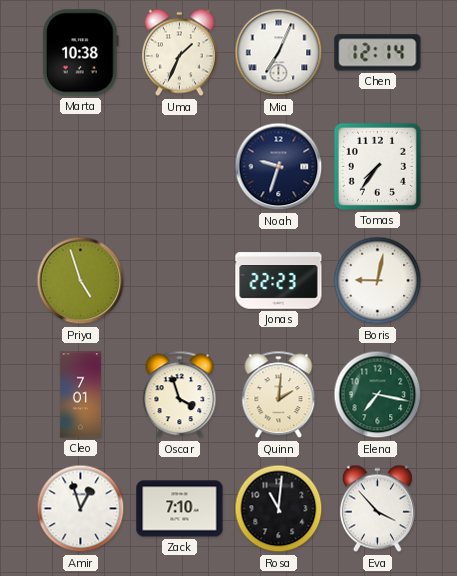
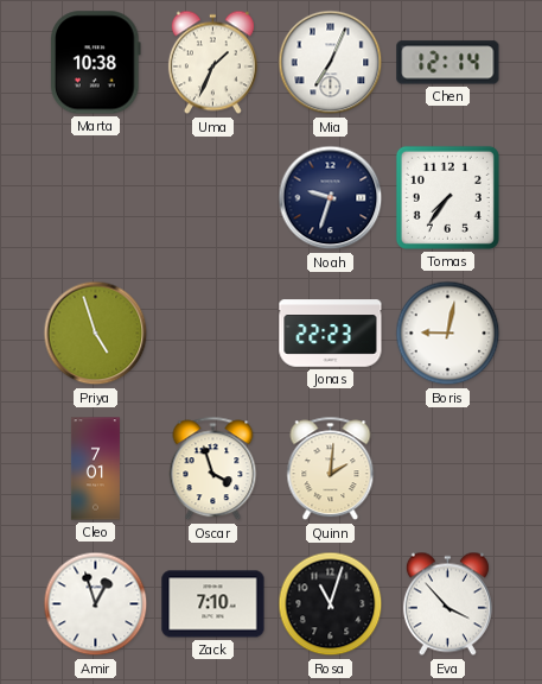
Elena: 7:17 -> none
Rosa: 11:01 -> 11:03
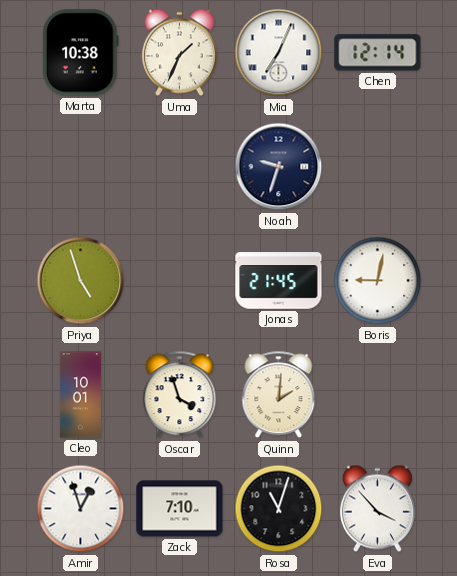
Tomas: 7:36 -> none
Jonas: 22:23 -> 21:45
Cleo: 7:01 -> 10:01
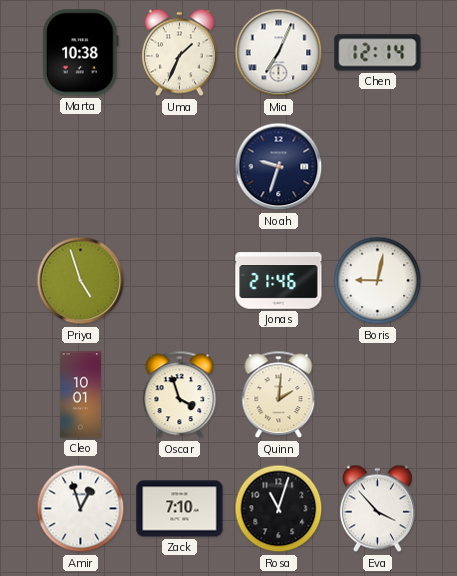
Jonas: 21:45 -> 21:46
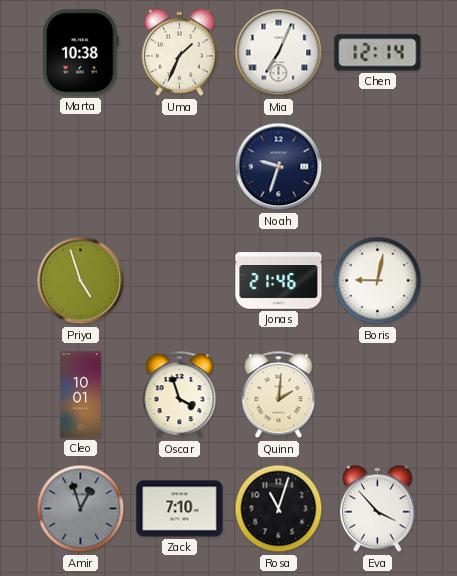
Amir dial: white -> grey
